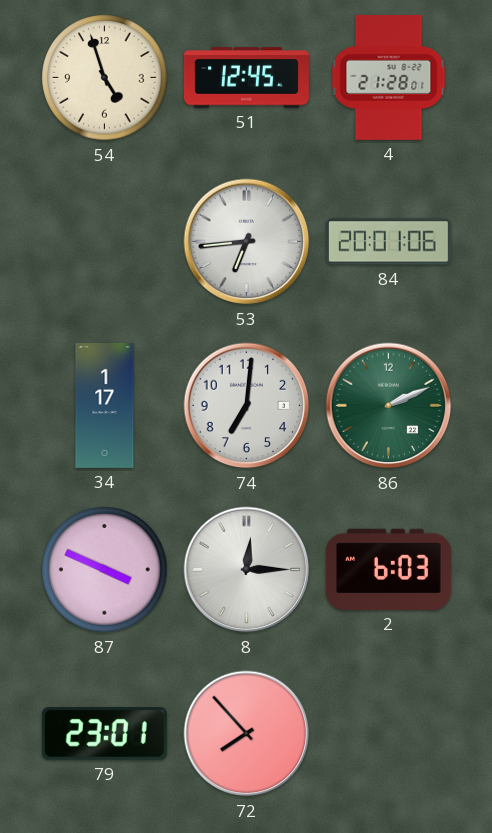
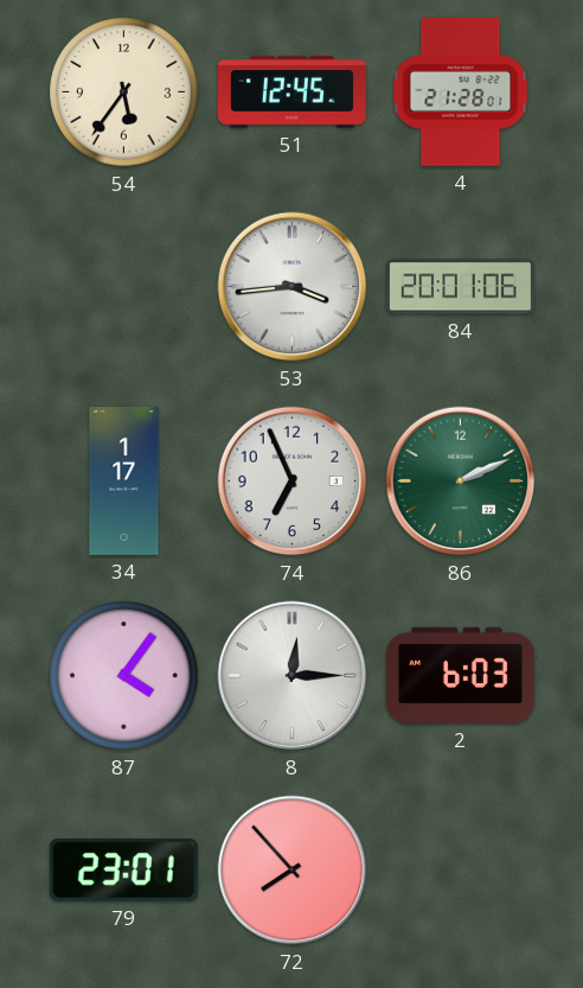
54: 4:57 -> 5:36
53: 6:44 -> 3:44
74: 7:01 -> 6:56
87: 3:49 -> 4:06
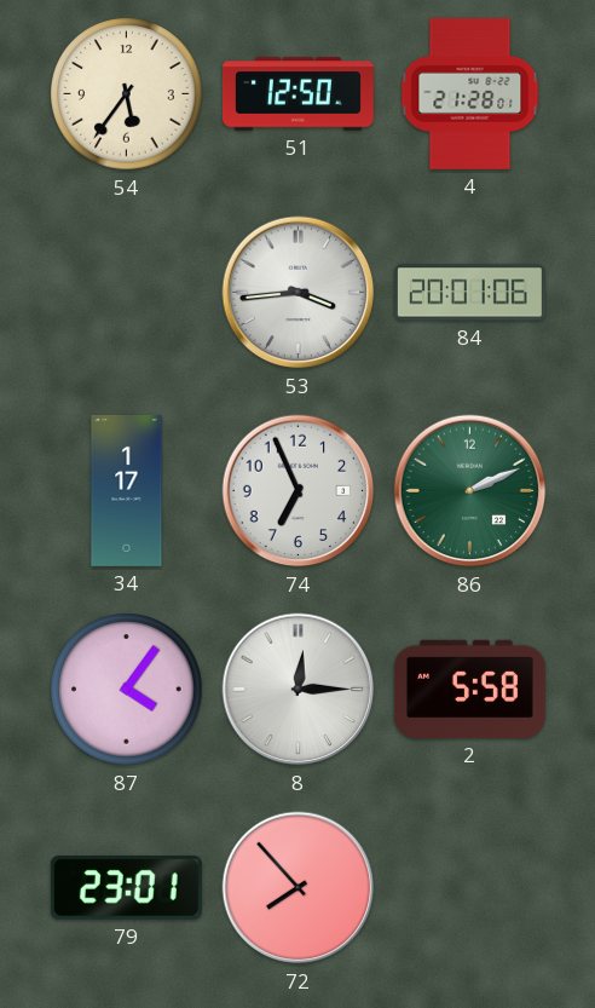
51: 12:45 -> 12:50
2: 6:03 -> 5:58
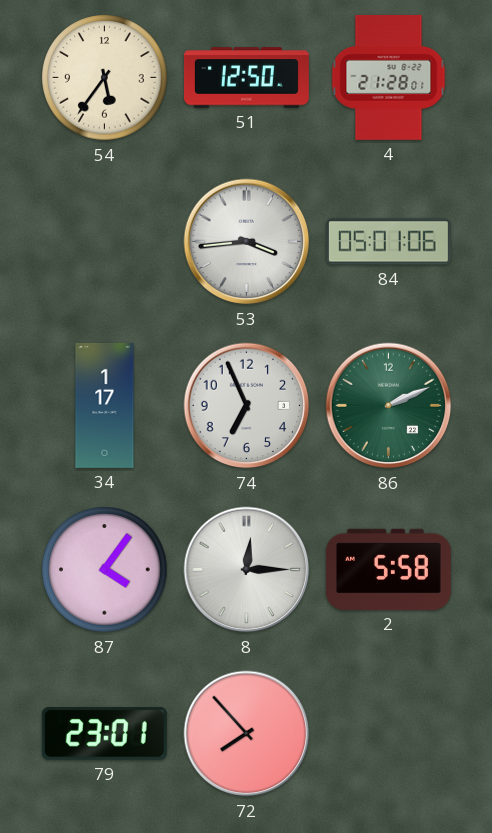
84: 20:01 -> 05:01
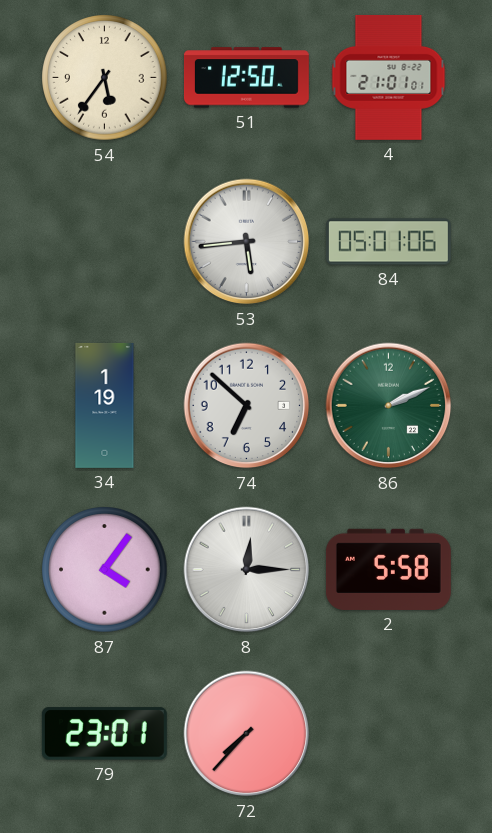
4: 21:28 -> 21:01
53: 3:44 -> 5:44
34: 1:17 -> 1:19
74: 6:56 -> 6:52
72: 7:53 -> 7:37
